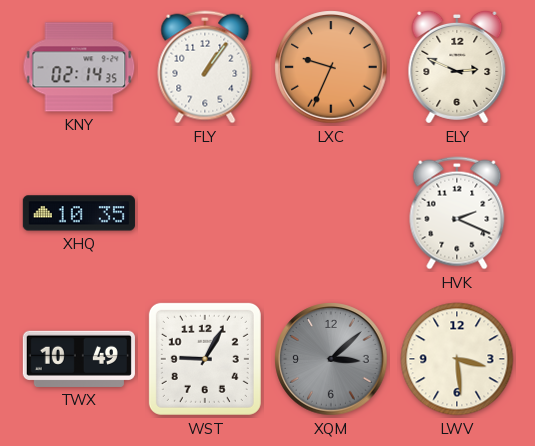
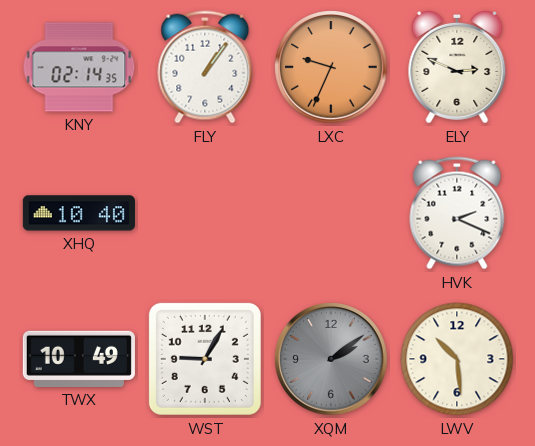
XHQ: 10:35 -> 10:40
XQM: 3:08 -> 2:09
LWV: 3:29 -> 10:29
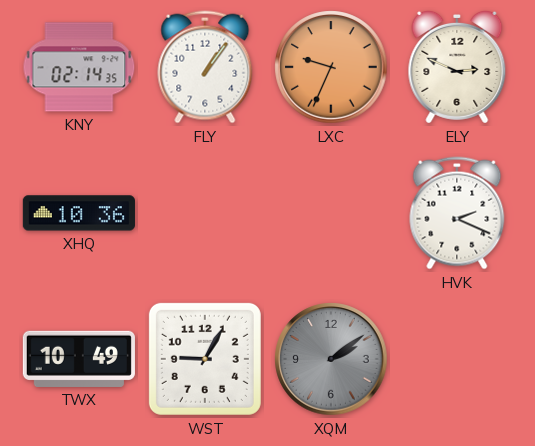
XHQ: 10:40 -> 10:36
LWV: 10:29 -> none
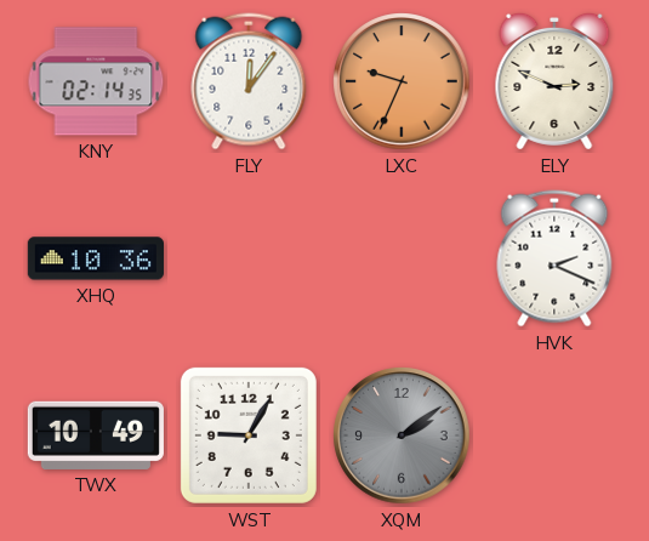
FLY: 1:06 -> 12:06
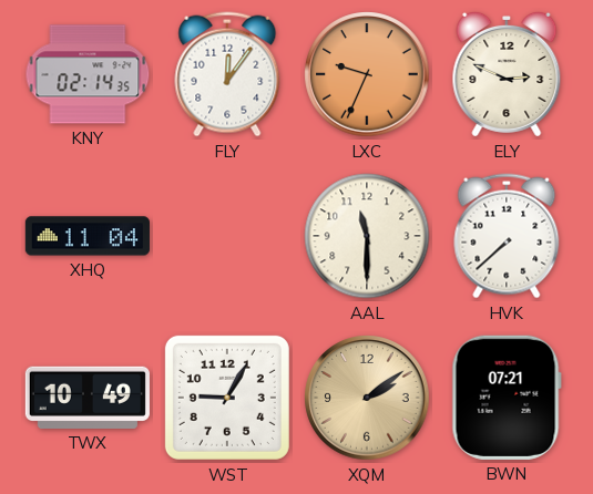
XHQ: 10:36 -> 11:04
AAL: none -> 11:30
HVK: 2:19 -> 7:38
XQM dial: grey -> champagne
BWN: none -> 07:21
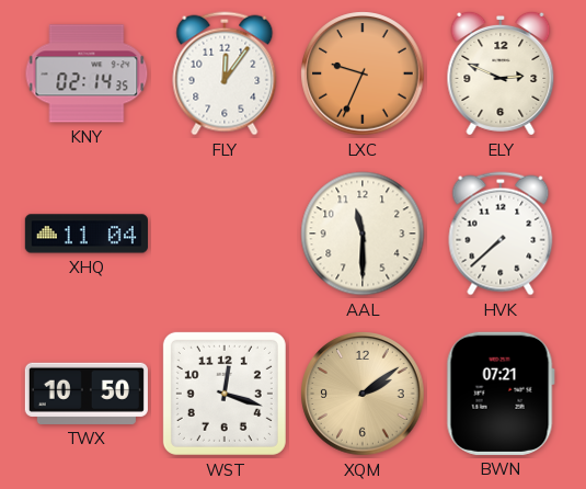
TWX: 10:49 -> 10:50
WST: 9:05 -> 12:18
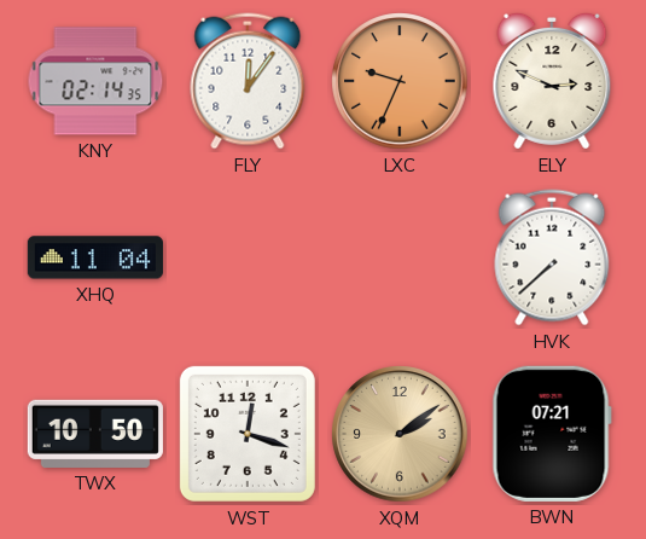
AAL: 11:30 -> none
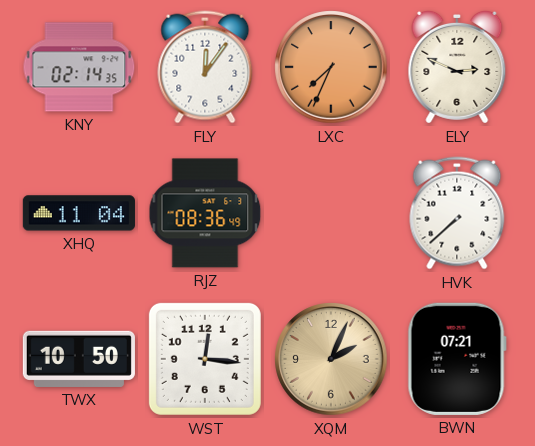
LXC: 9:34 -> 7:34
RJZ: none -> 08:36
WST: 12:18 -> 12:16
XQM: 2:09 -> 2:04
